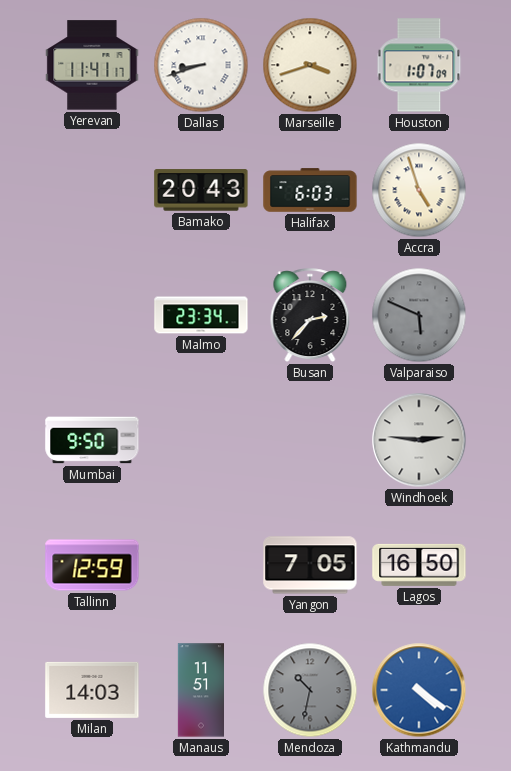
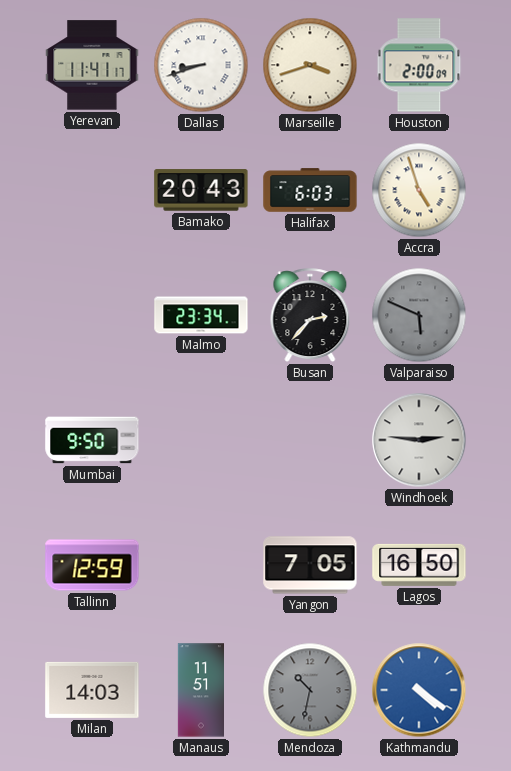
Houston: 1:07 -> 2:00
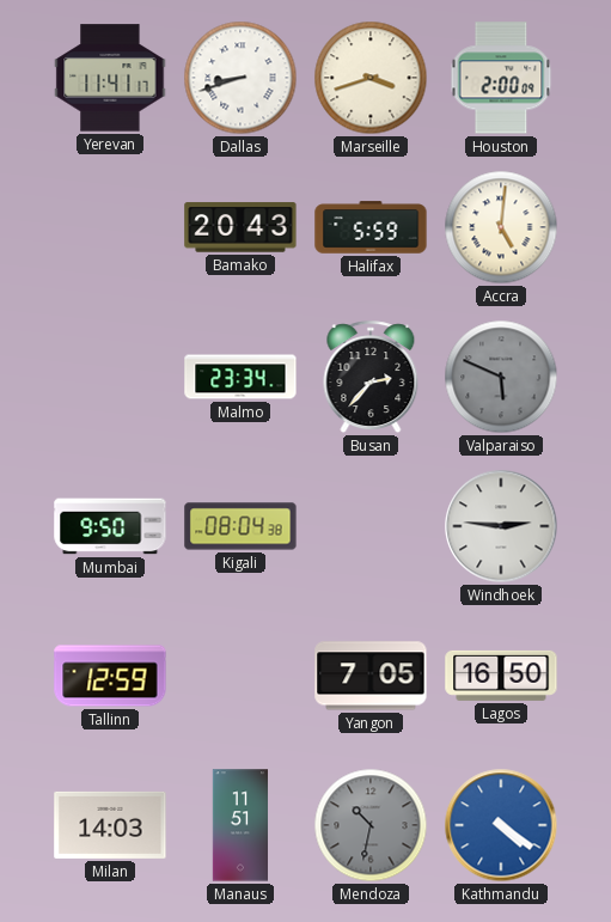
Halifax: 6:03 -> 5:59
Accra: 4:57 -> 5:01
Kigali: none -> 08:04
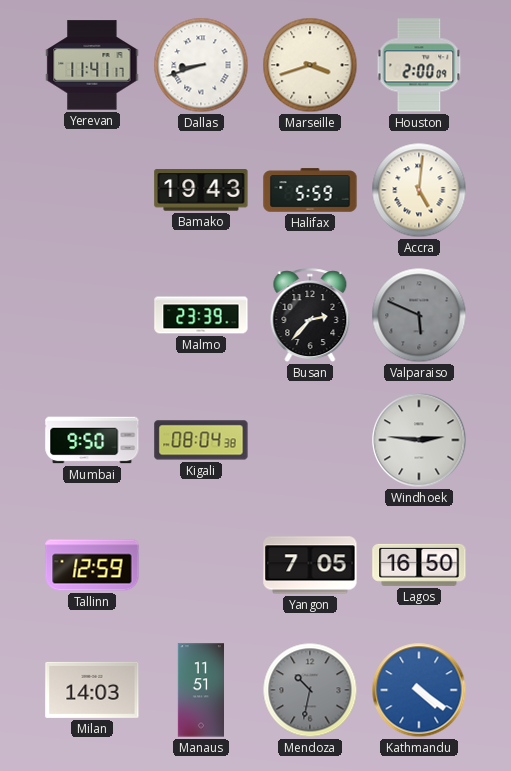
Bamako: 20:43 -> 19:43
Malmo: 23:34 -> 23:39
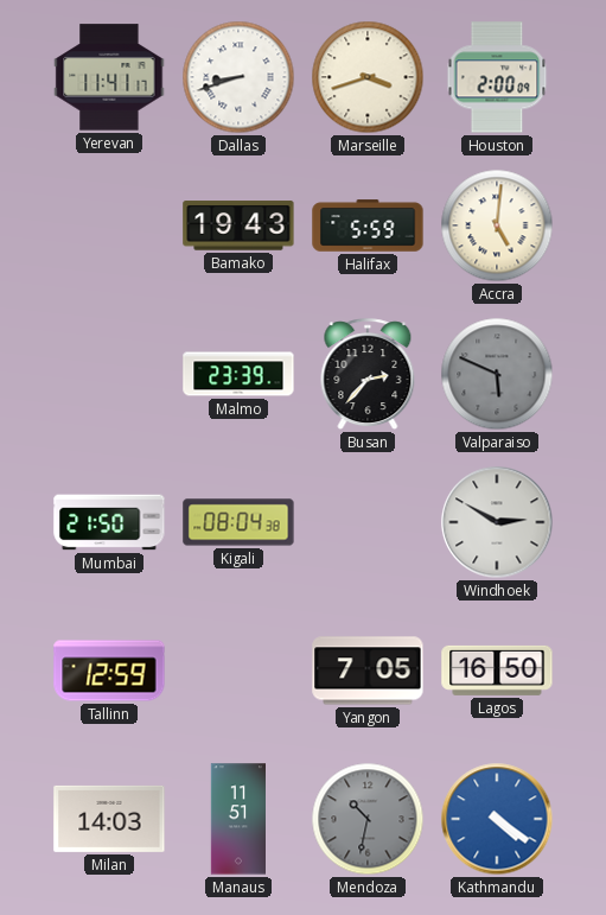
Mumbai: 9:50 -> 21:50
Windhoek: 2:46 -> 2:50
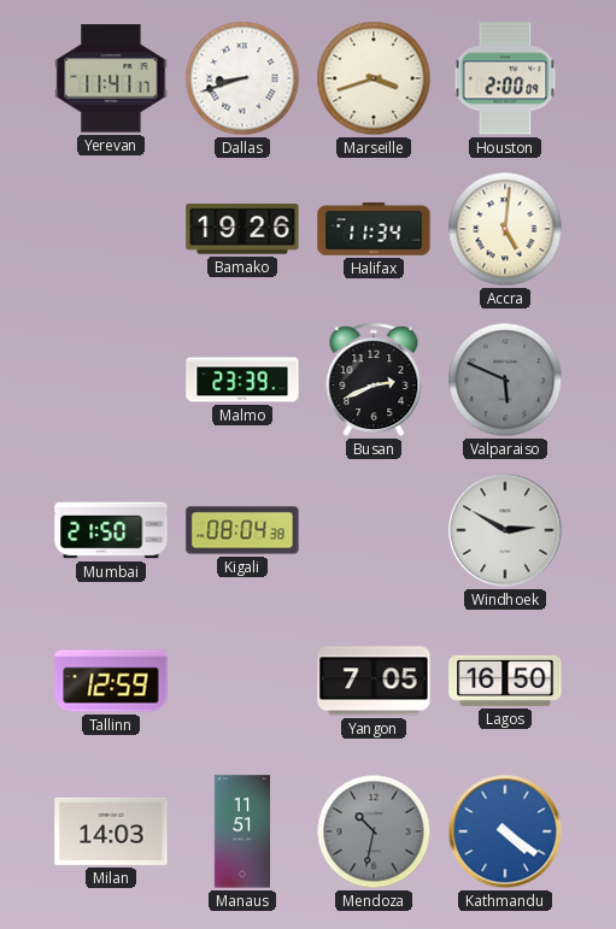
Bamako: 19:43 -> 19:26
Halifax: 5:59 -> 11:34
Busan: 2:37 -> 2:41
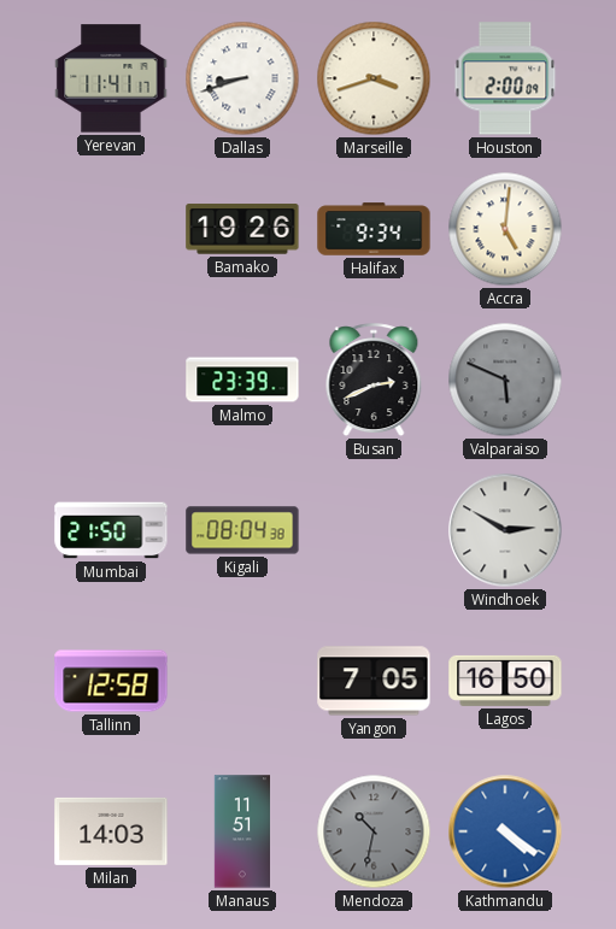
Halifax: 11:34 -> 9:34
Tallinn: 12:59 -> 12:58
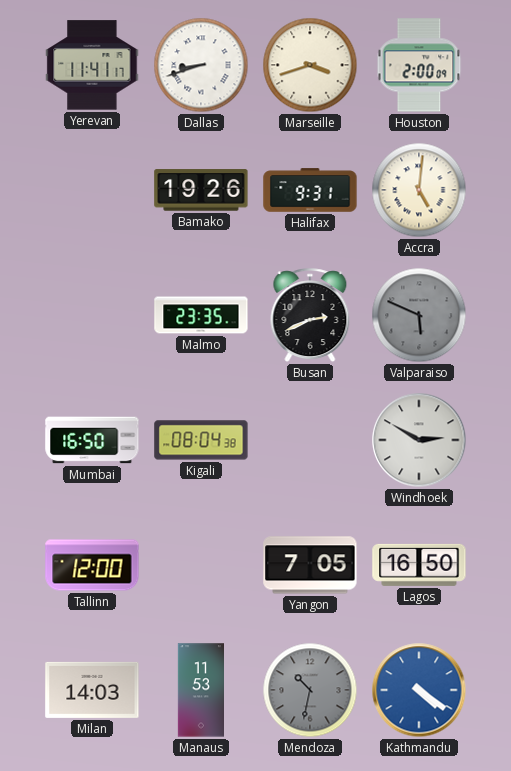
Halifax: 9:34 -> 9:31
Malmo: 23:39 -> 23:35
Mumbai: 21:50 -> 16:50
Tallinn: 12:58 -> 12:00
Manaus: 11:51 -> 11:53
